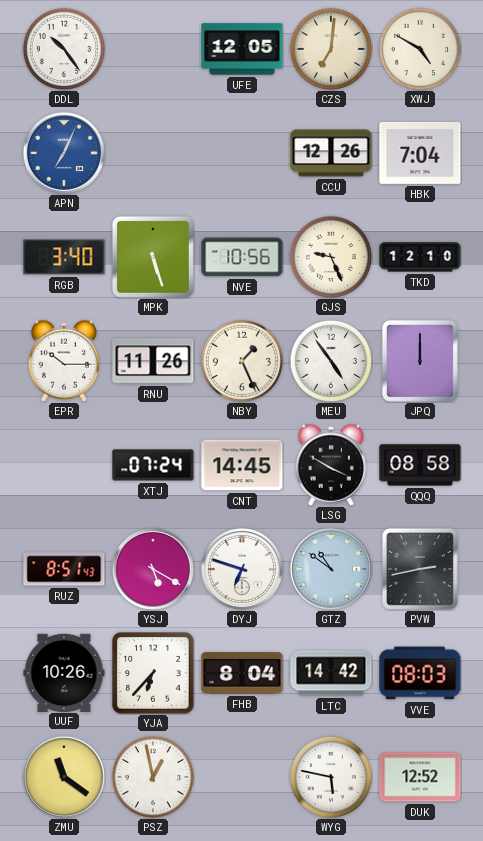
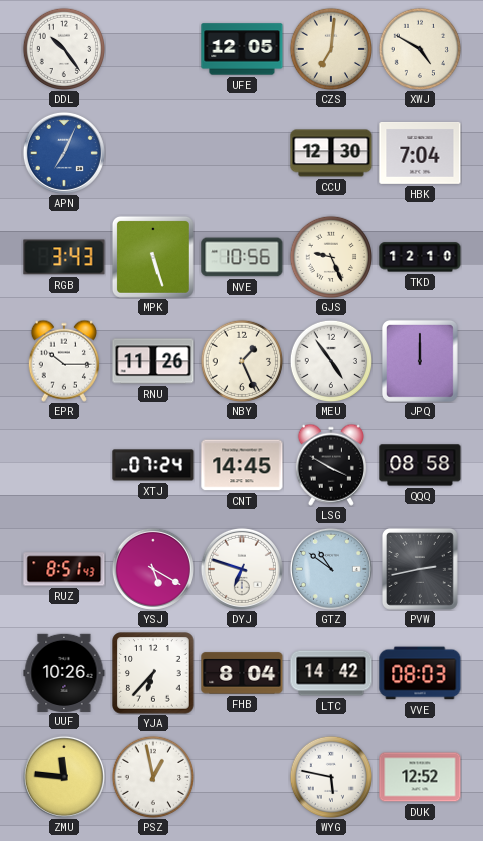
CCU: 12:26 -> 12:30
RGB: 3:40 -> 3:43
ZMU: 11:21 -> 11:46
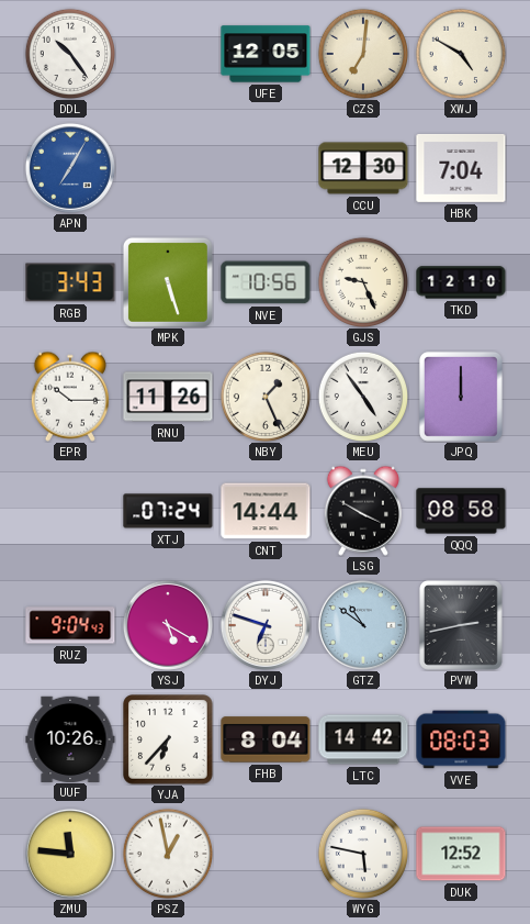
APN: 7:04 -> 7:05
CNT: 14:45 -> 14:44
RUZ: 8:51 -> 9:04
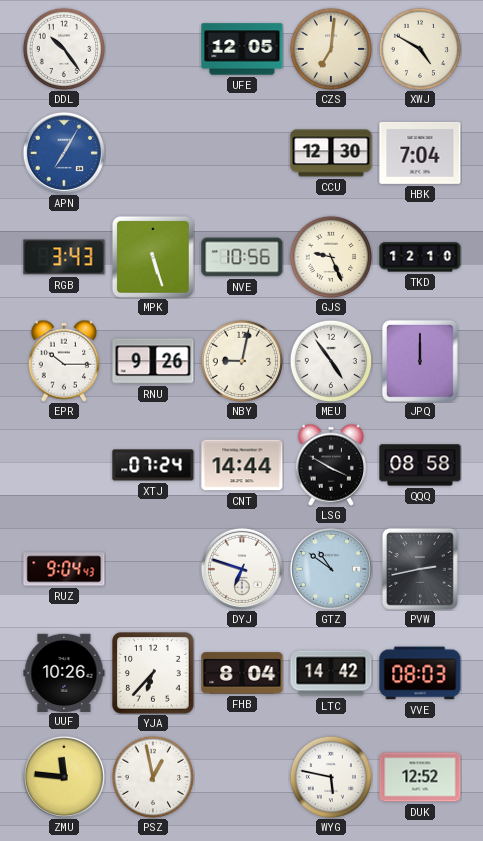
RNU: 11:26 -> 9:26
NBY: 1:26 -> 9:02
YSJ: 5:20 -> none
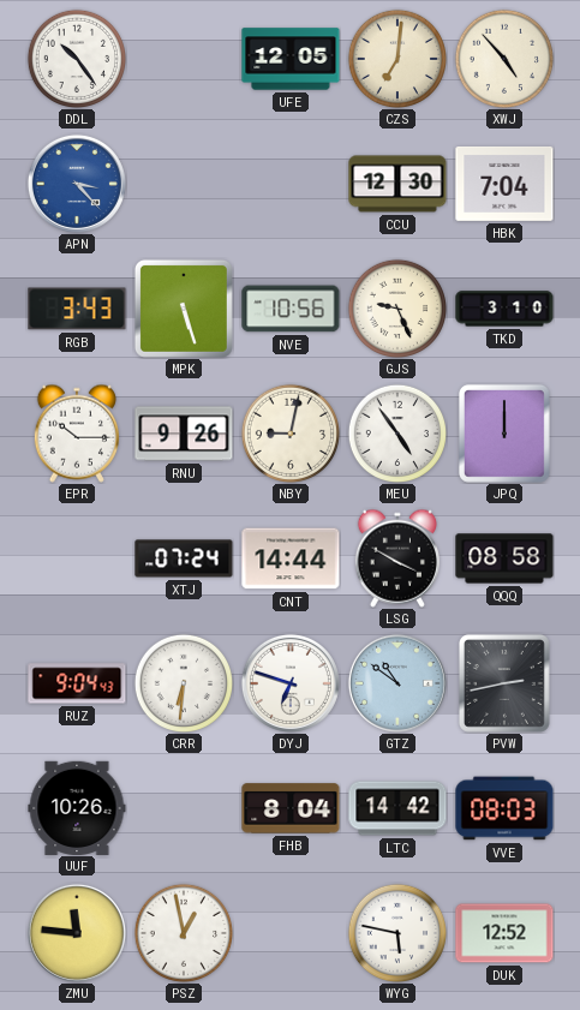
XWJ: 4:50 -> 4:53
APN: 7:05 -> 3:23
TKD: 12:10 -> 3:10
CRR: none -> 6:31
YJA: 6:37 -> none
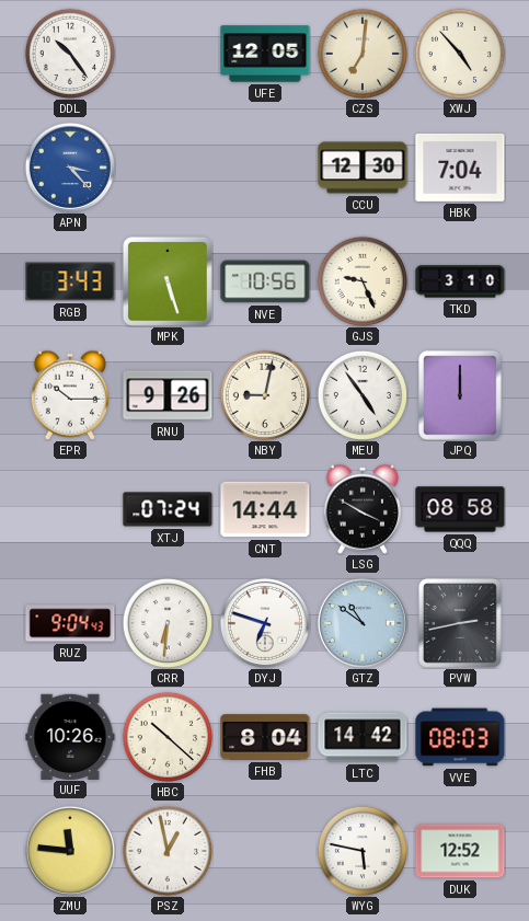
HBC: none -> 10:22
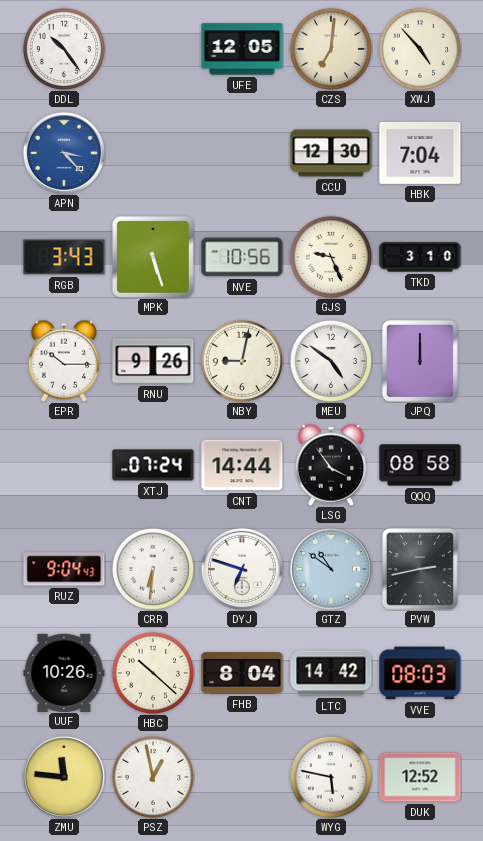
MEU: 4:54 -> 4:51
LSG: 3:50 -> 3:54
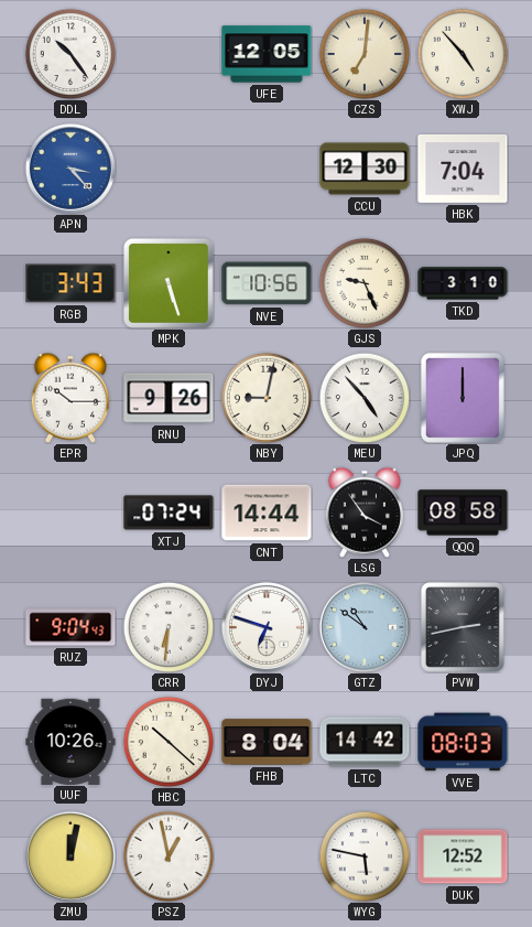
MEU: 4:51 -> 4:53
ZMU: 11:46 -> 12:02
